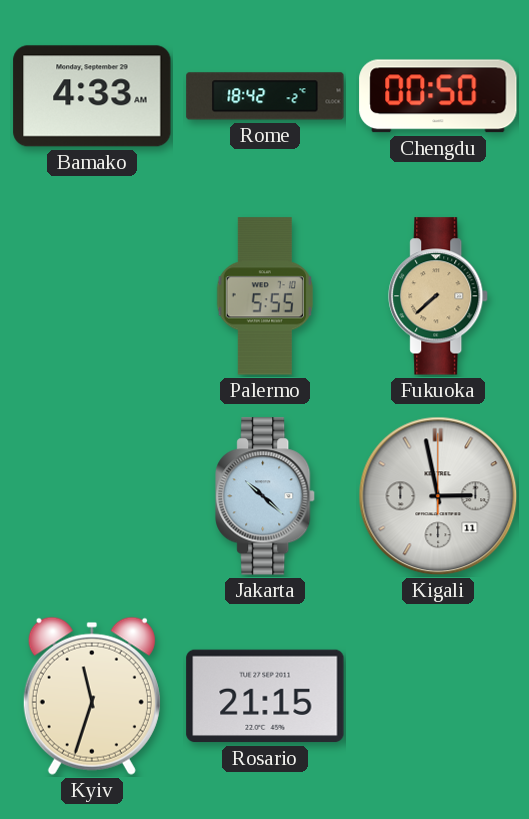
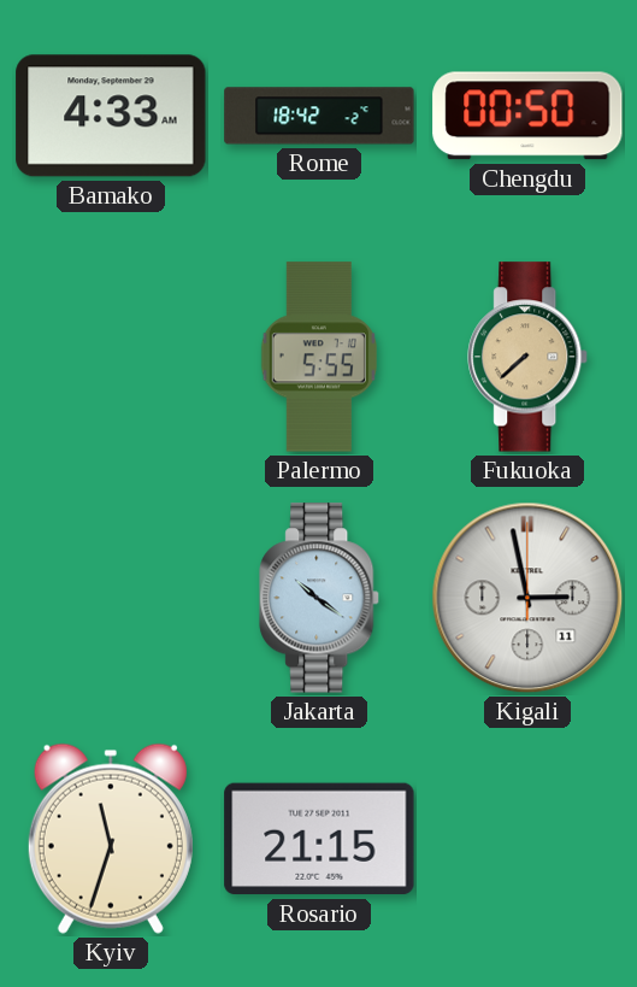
Jakarta: 10:22 -> 10:21
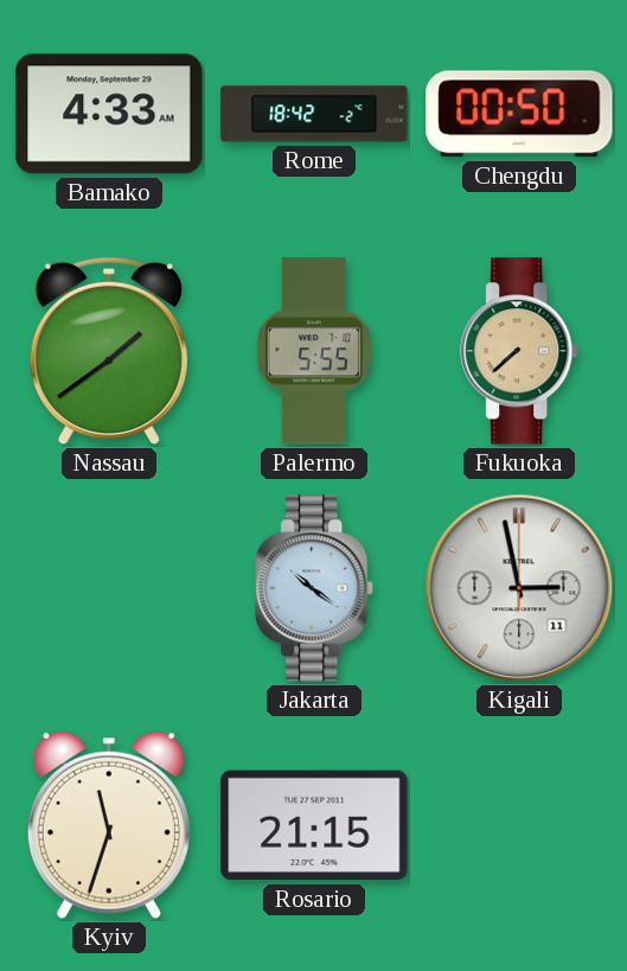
Nassau: none -> 1:39
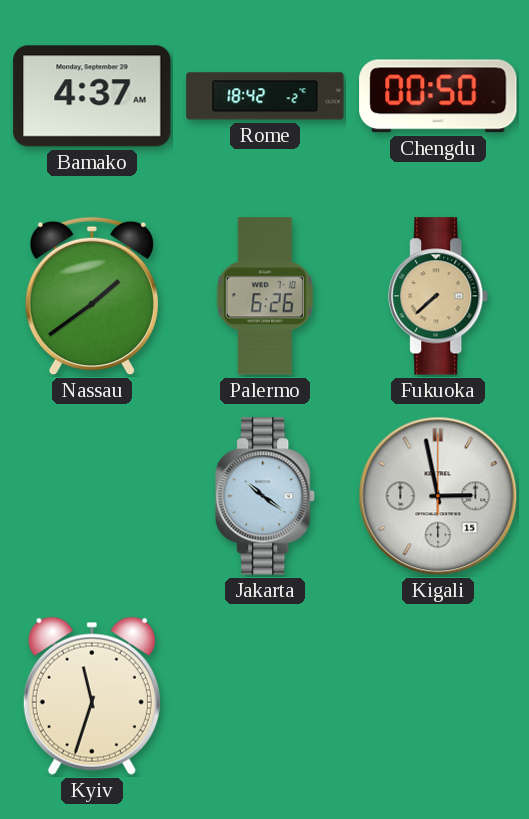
Bamako: 4:33 -> 4:37
Palermo: 5:55 -> 6:26
Kigali date: 11 -> 15
Rosario: 21:15 -> none
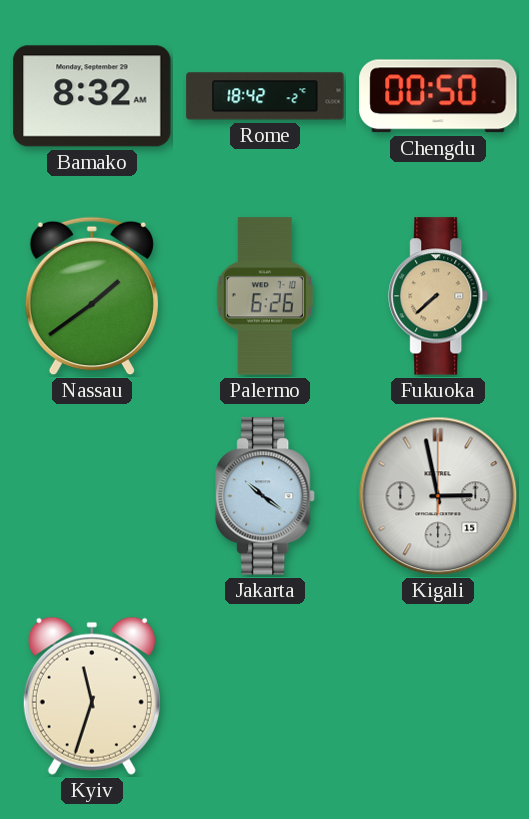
Bamako: 4:37 -> 8:32
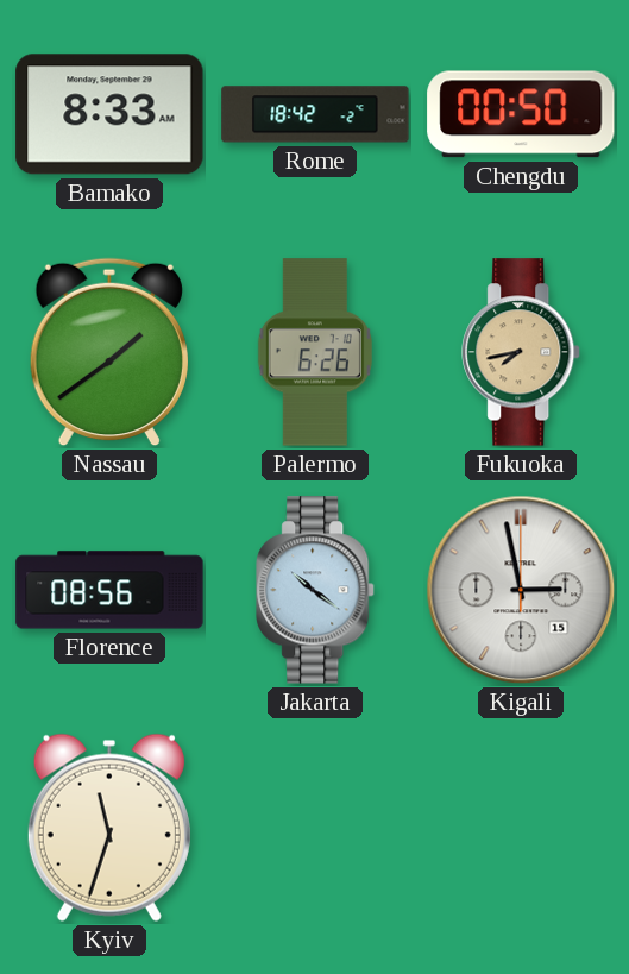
Bamako: 8:32 -> 8:33
Fukuoka: 7:38 -> 7:43
Florence: none -> 08:56
